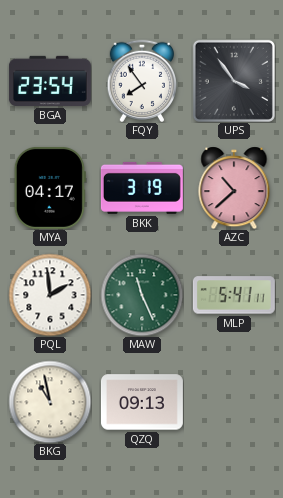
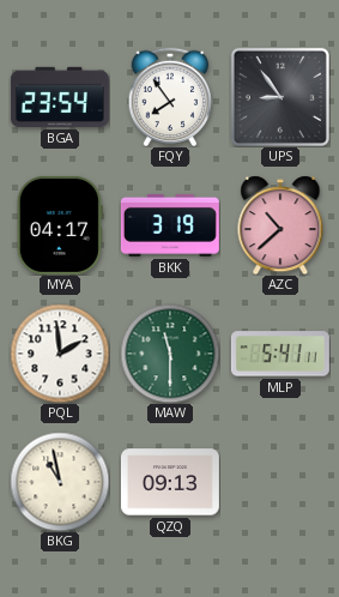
UPS: 3:54 -> 8:54
MAW: 11:26 -> 11:30
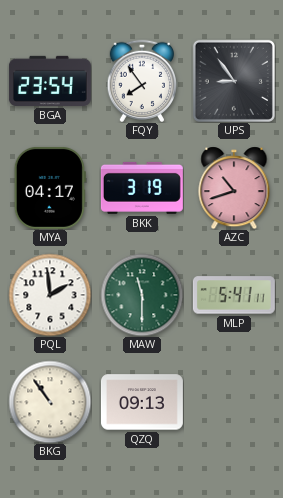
AZC: 10:38 -> 10:42
BKG: 10:58 -> 10:54
